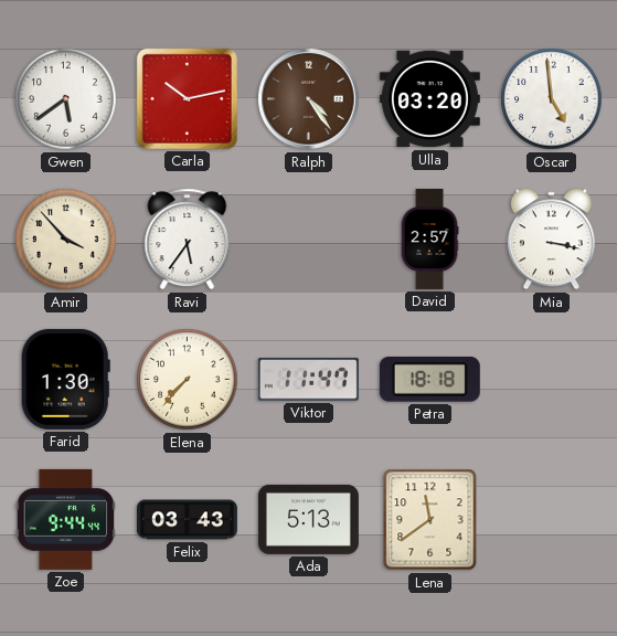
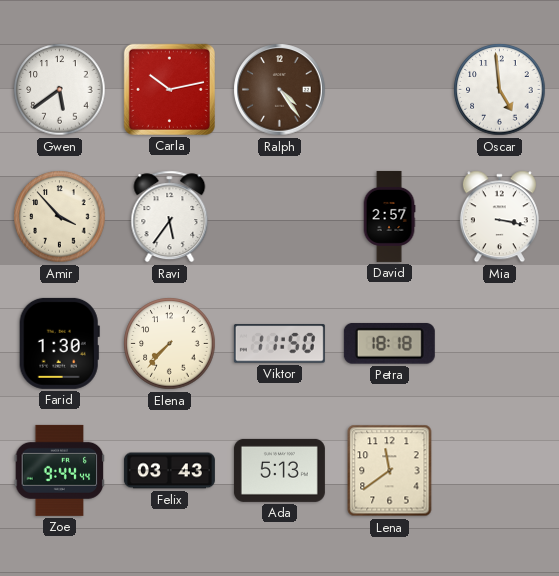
Ulla: 03:20 -> none
Viktor: 11:47 -> 11:50
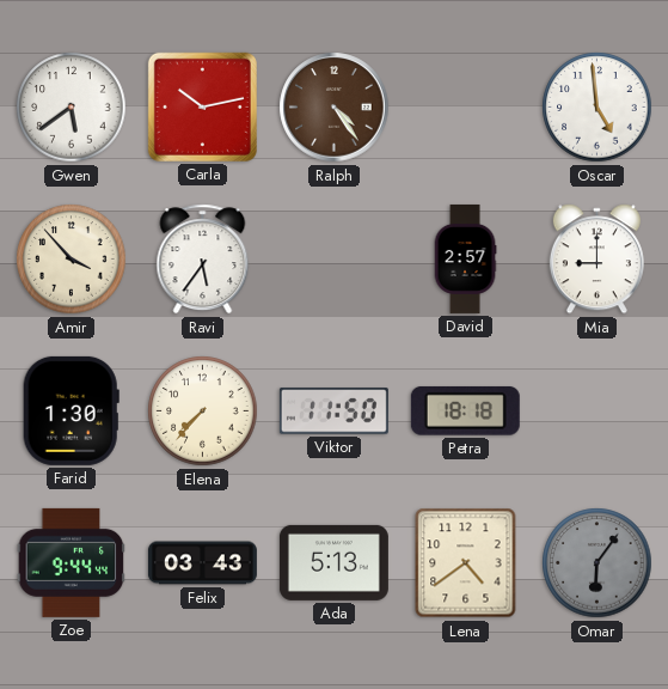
Mia: 3:17 -> 9:00
Lena: 11:39 -> 4:39
Omar: none -> 6:06
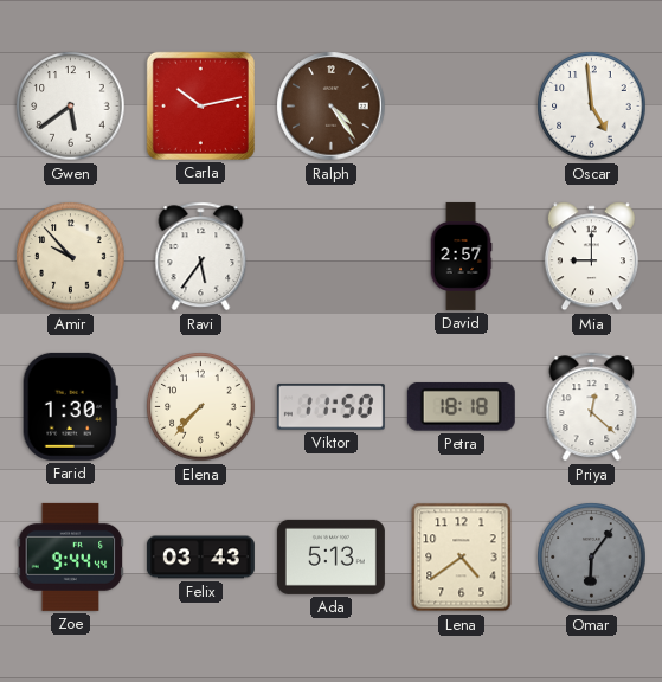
Amir: 3:53 -> 9:53
Priya: none -> 12:22
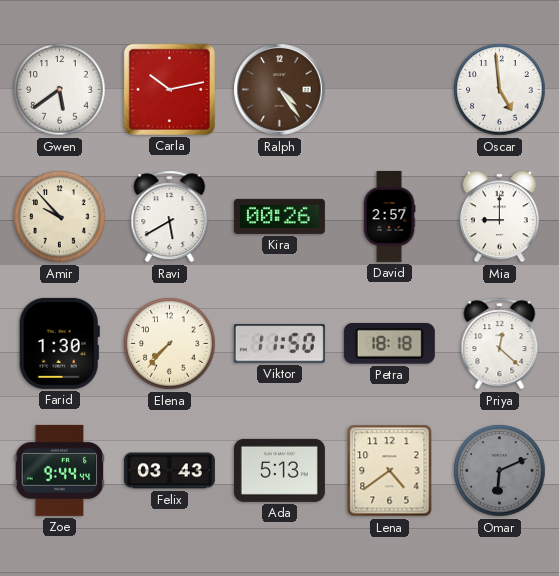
Ravi: 5:36 -> 5:40
Kira: none -> 00:26
Omar: 6:06 -> 6:11
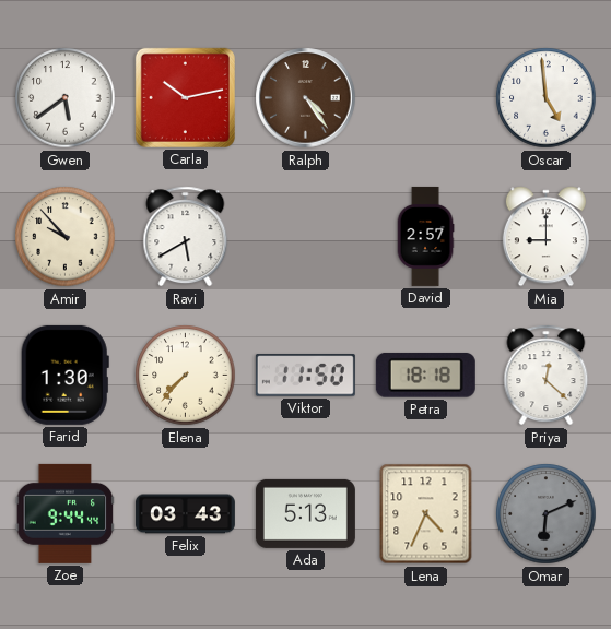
Kira: 00:26 -> none
Lena: 4:39 -> 4:34
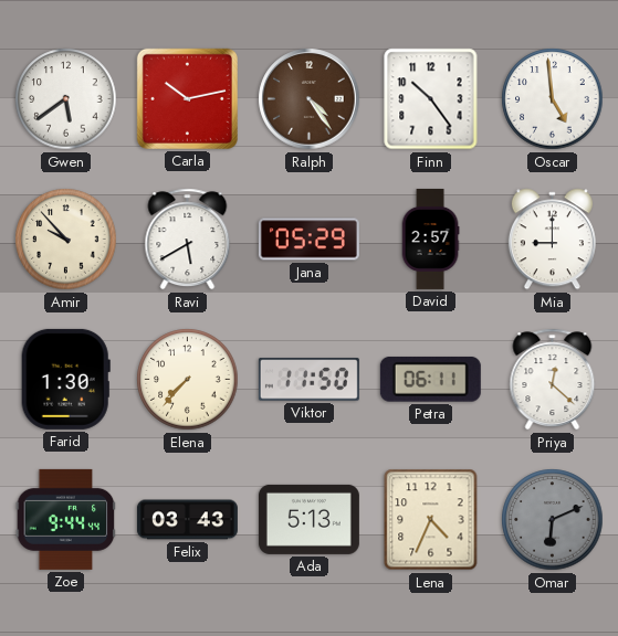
Finn: none -> 10:24
Jana: none -> 05:29
Petra: 18:18 -> 06:11
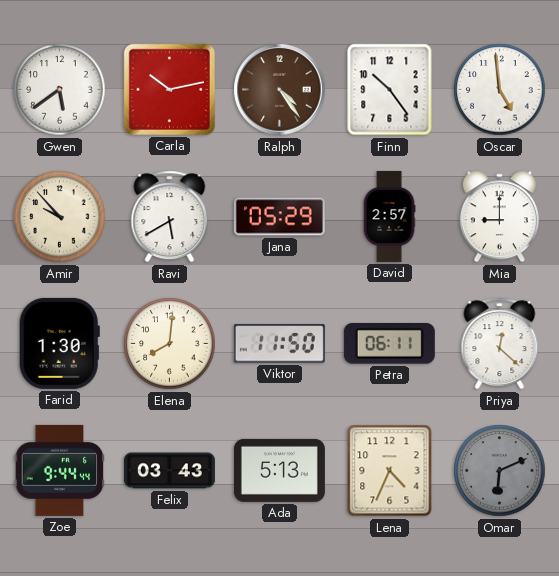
Elena: 7:37 -> 8:01
